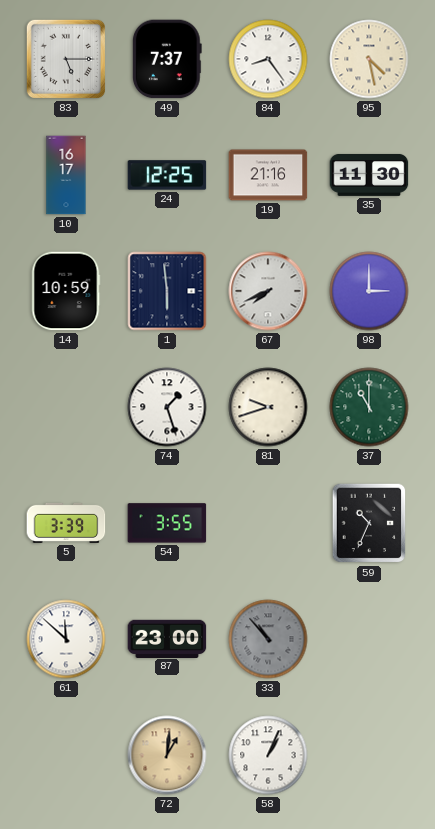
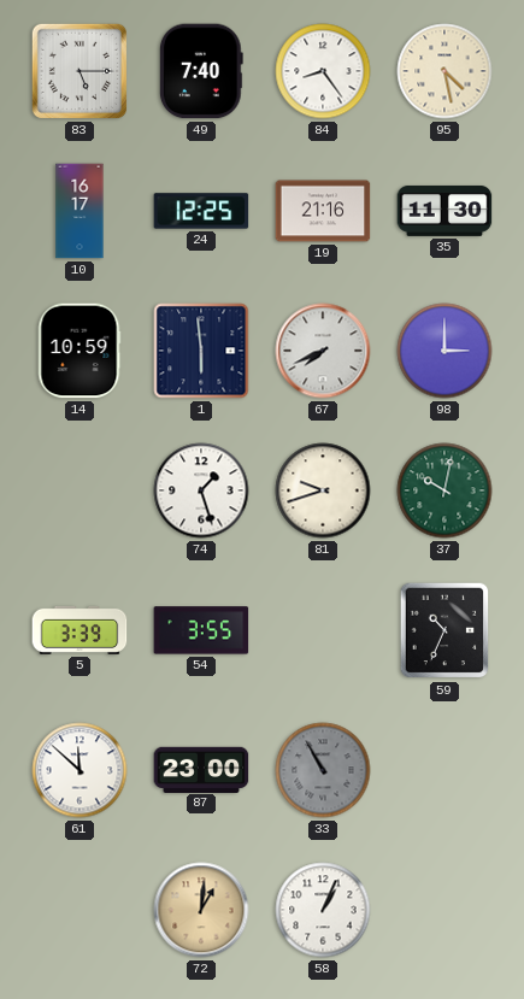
49: 7:37 -> 7:40
37: 11:00 -> 10:02
33: 10:53 -> 10:55
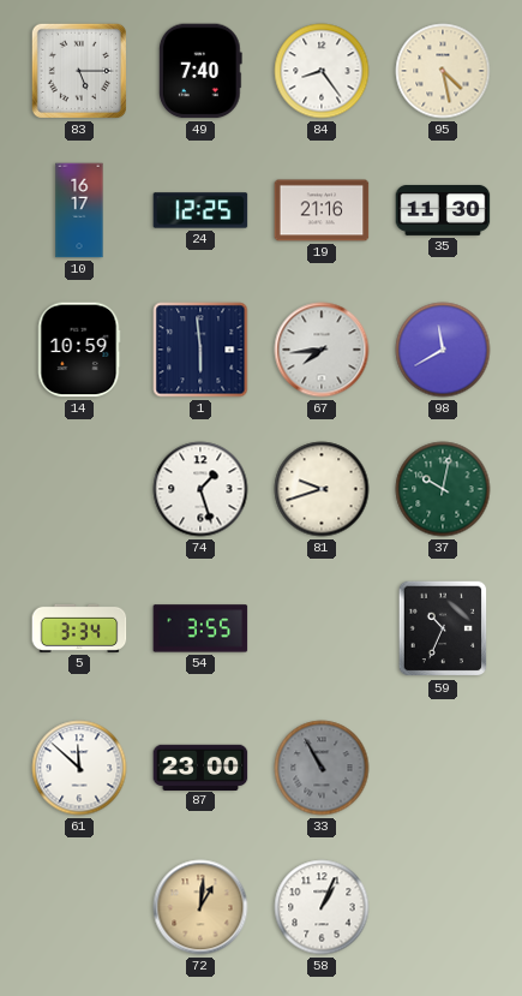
67: 7:41 -> 7:44
98: 3:00 -> 11:40
5: 3:39 -> 3:34
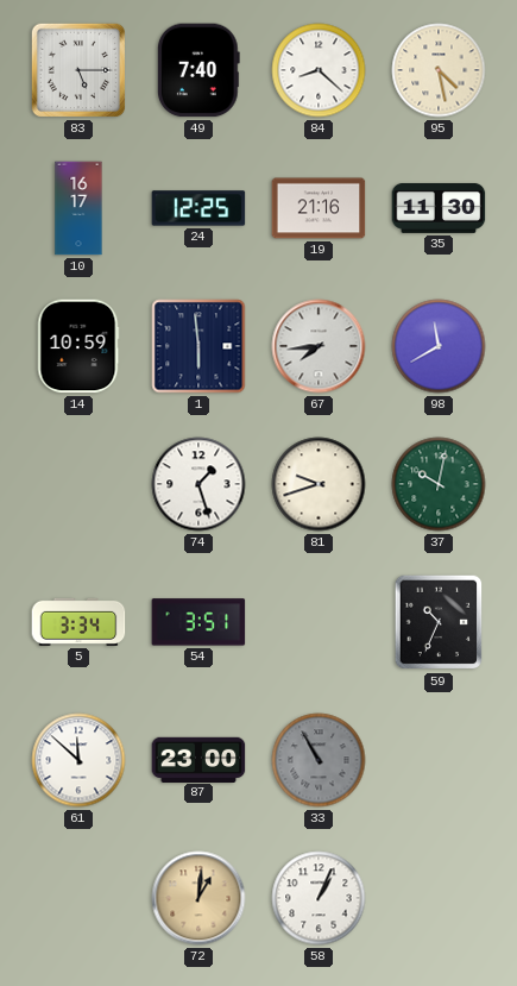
84: 8:24 -> 8:22
54: 3:55 -> 3:51
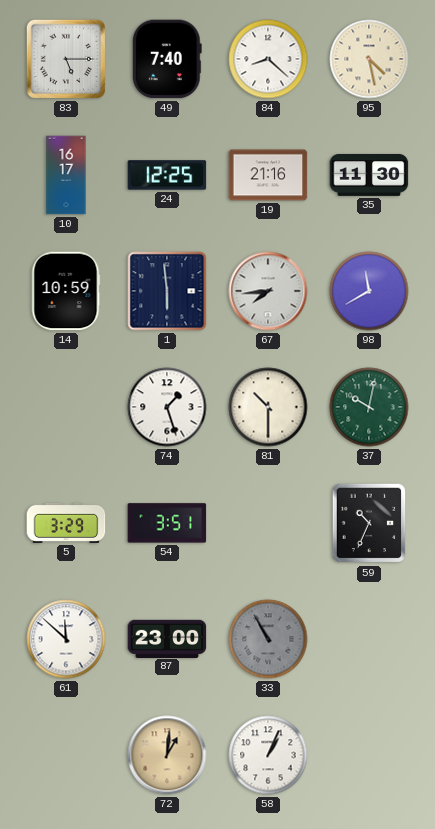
81: 9:42 -> 10:30
5: 3:34 -> 3:29
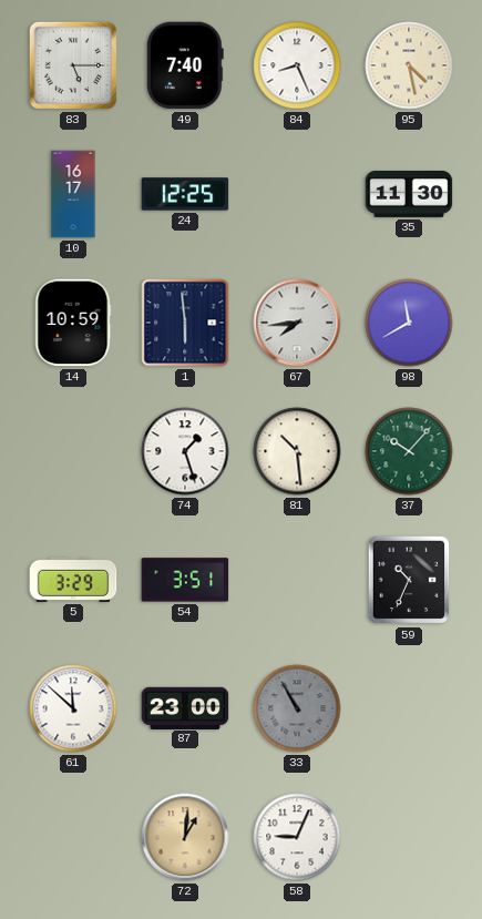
84: 8:22 -> 8:26
19: 21:16 -> none
81: 10:30 -> 10:29
37: 10:02 -> 10:07
58: 1:04 -> 9:04
